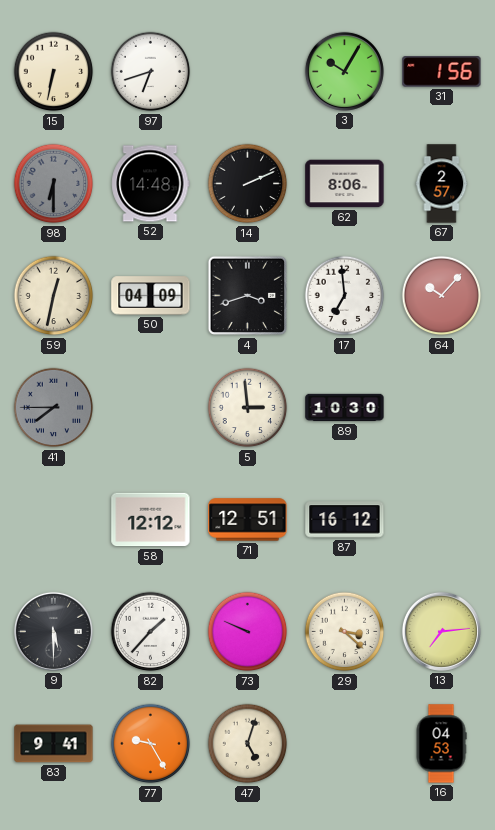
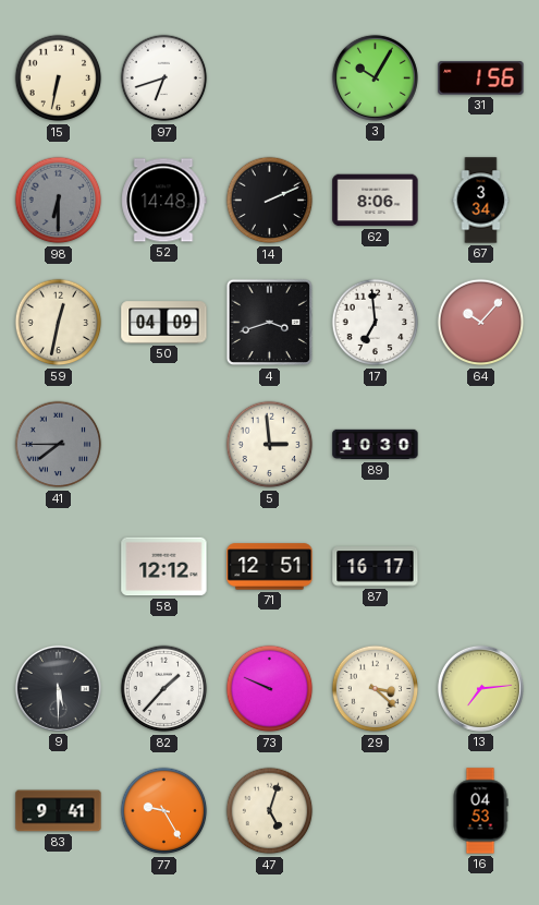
67: 2:57 -> 3:34
87: 16:12 -> 16:17
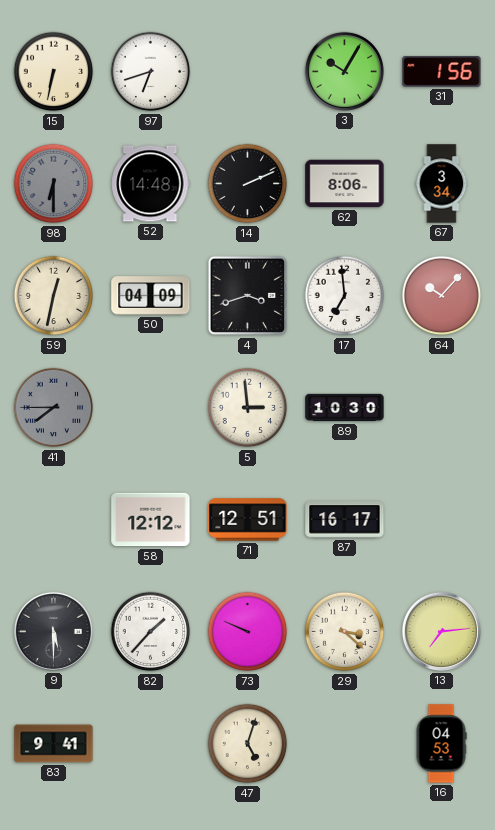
77: 9:25 -> none
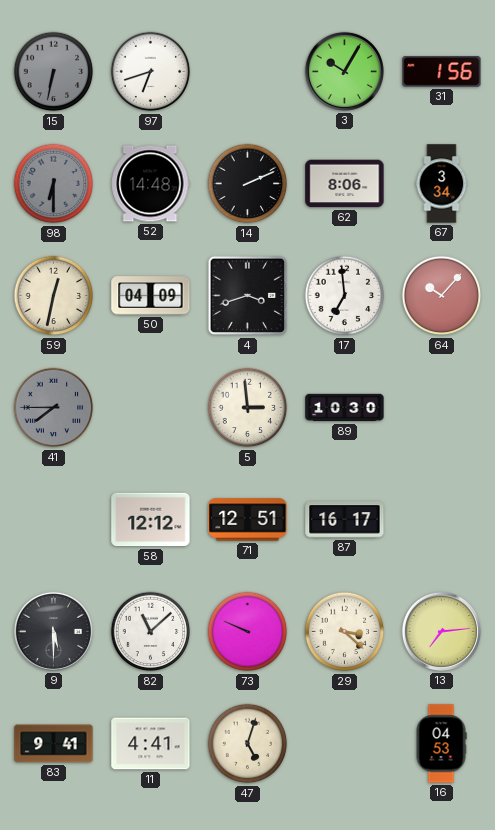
15 dial: cream -> grey
82: 1:37 -> 11:08
11: none -> 4:41
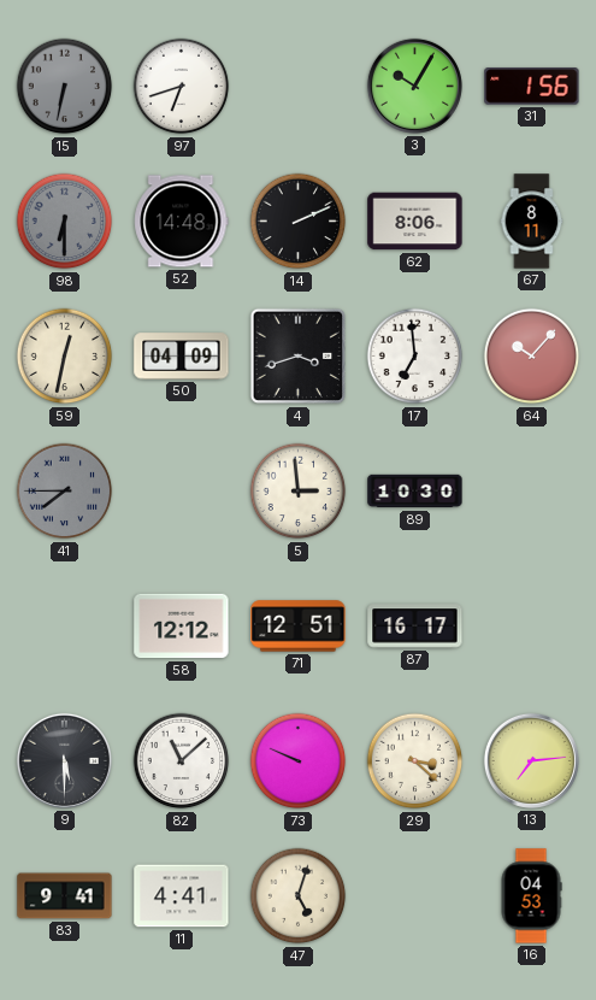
67: 3:34 -> 8:11
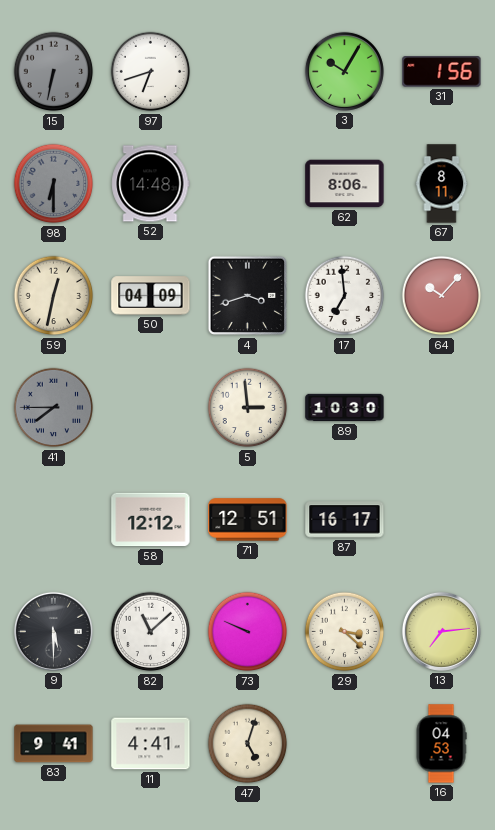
14: 2:11 -> none
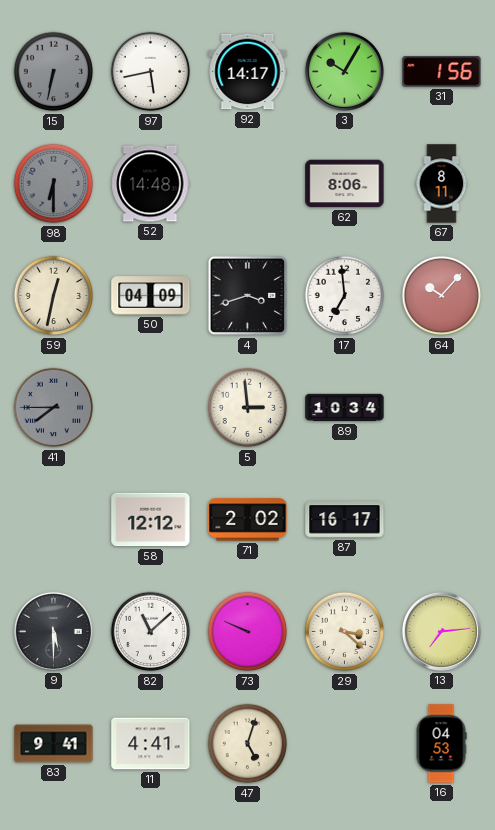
97: 6:42 -> 5:43
92: none -> 14:17
89: 10:30 -> 10:34
71: 12:51 -> 2:02
